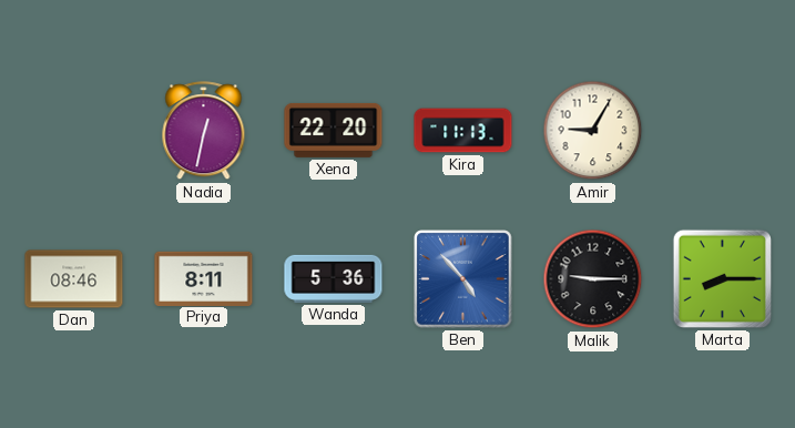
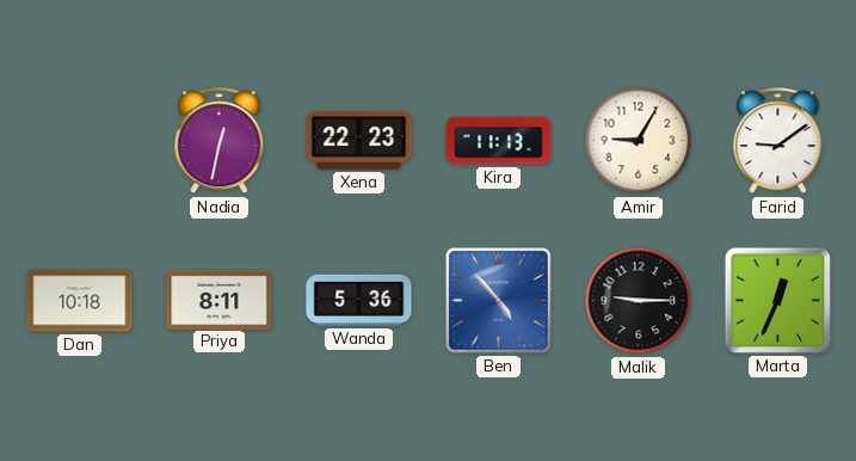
Xena: 22:20 -> 22:23
Farid: none -> 9:09
Dan: 08:46 -> 10:18
Marta: 8:15 -> 12:34
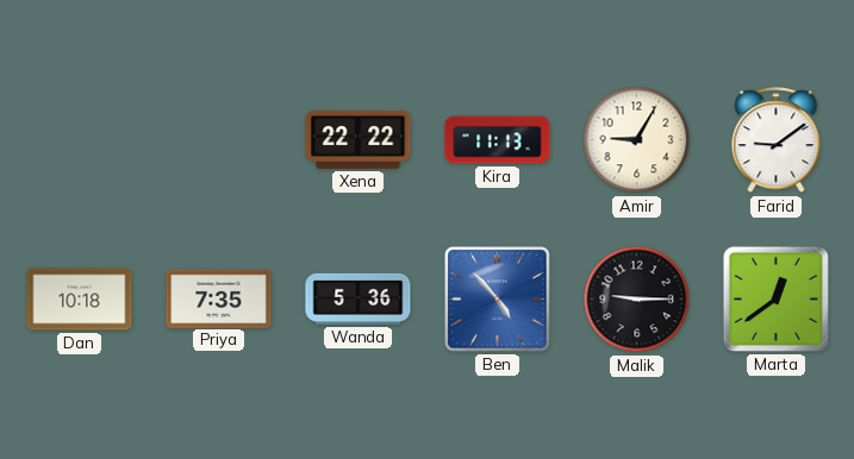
Nadia: 12:32 -> none
Xena: 22:23 -> 22:22
Priya: 8:11 -> 7:35
Marta: 12:34 -> 12:39
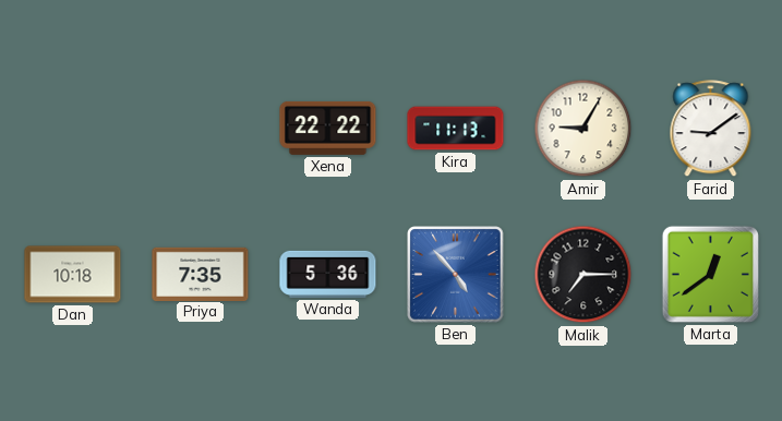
Malik: 9:15 -> 7:15
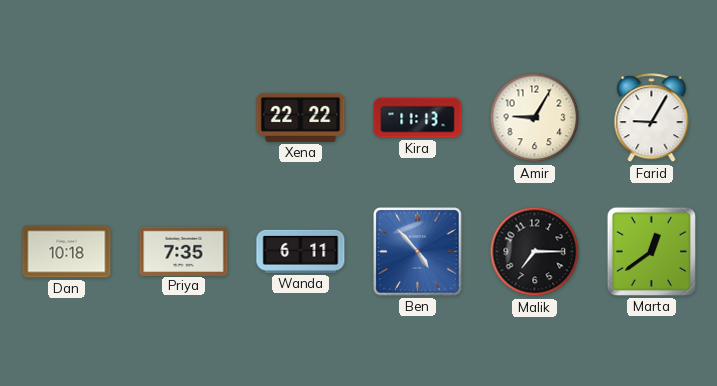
Farid: 9:09 -> 9:05
Wanda: 5:36 -> 6:11
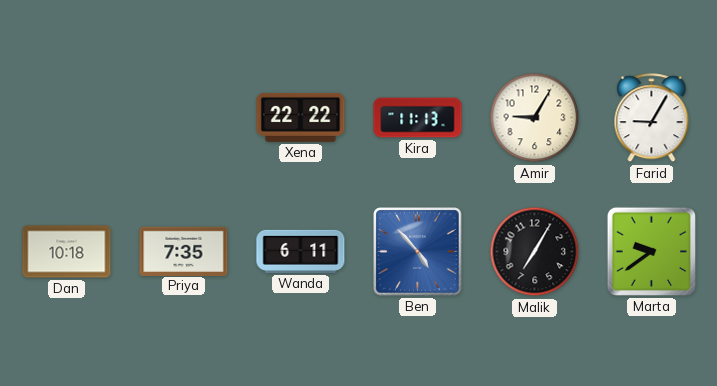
Malik: 7:15 -> 7:05
Marta: 12:39 -> 9:39
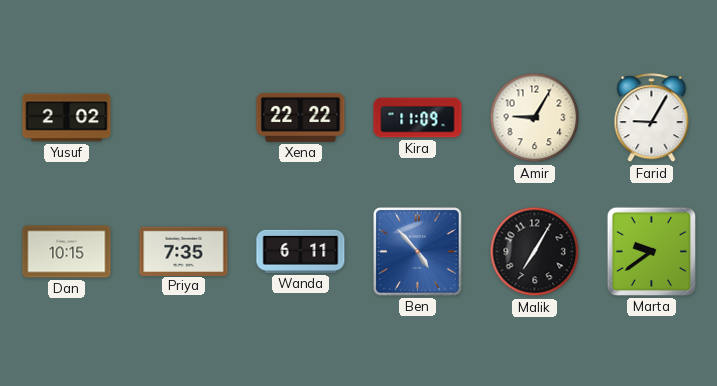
Yusuf: none -> 2:02
Kira: 11:13 -> 11:09
Dan: 10:18 -> 10:15
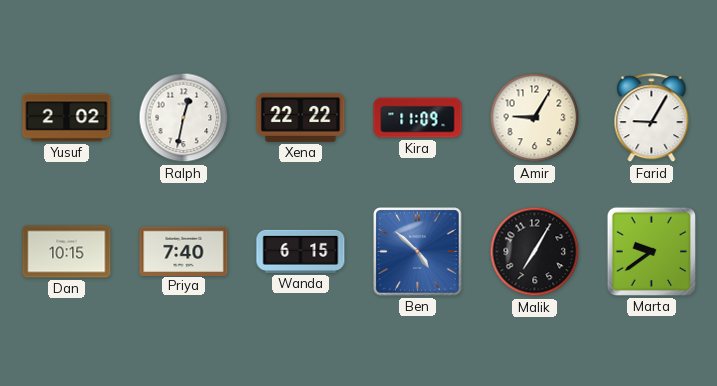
Ralph: none -> 12:32
Priya: 7:35 -> 7:40
Wanda: 6:11 -> 6:15
Ben: 4:53 -> 4:52
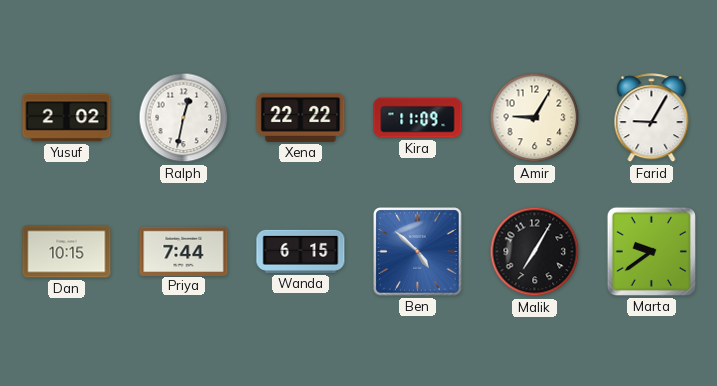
Priya: 7:40 -> 7:44
